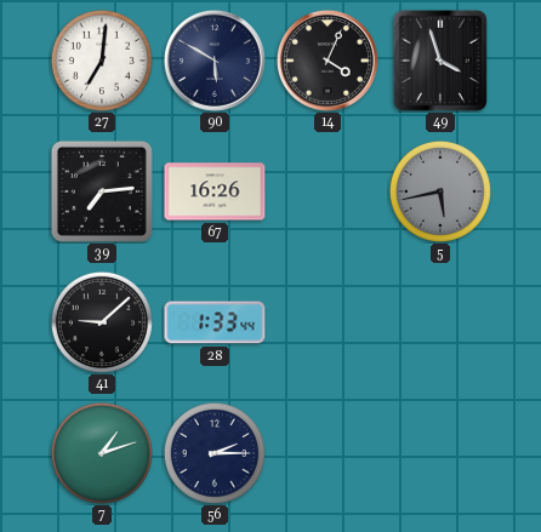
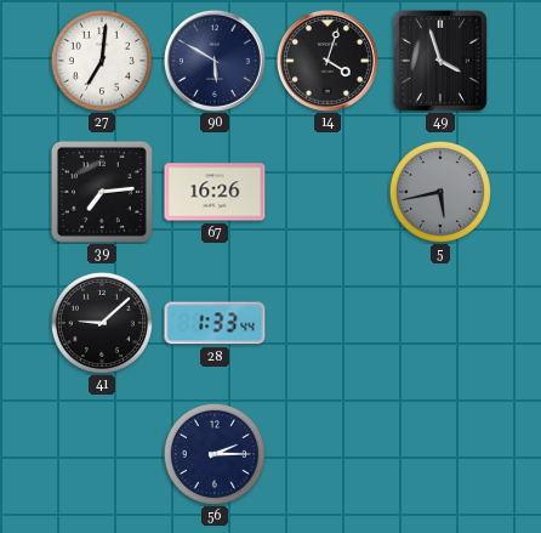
14: 4:04 -> 4:03
7: 1:12 -> none
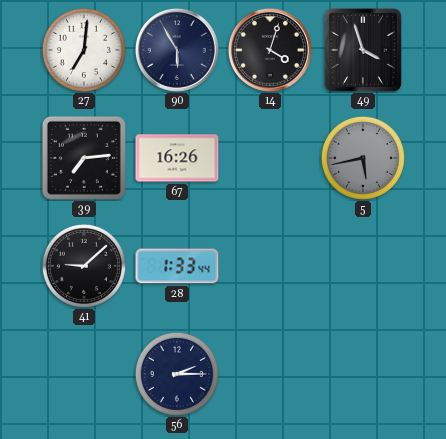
90: 5:50 -> 5:55
